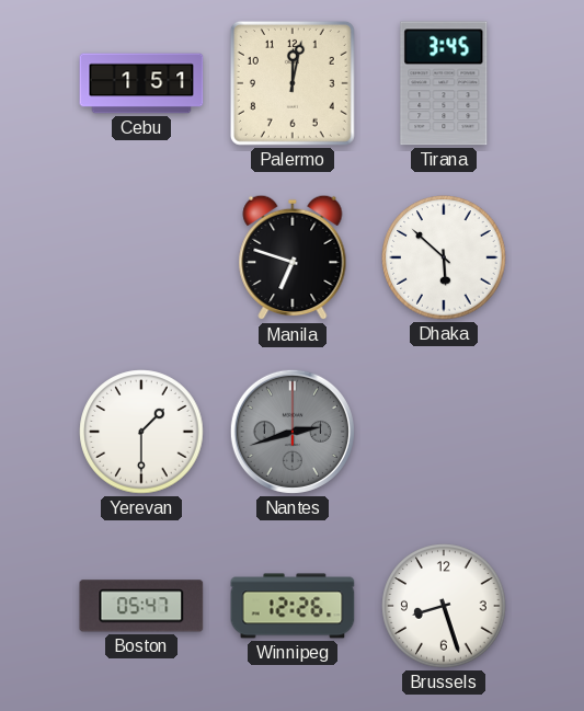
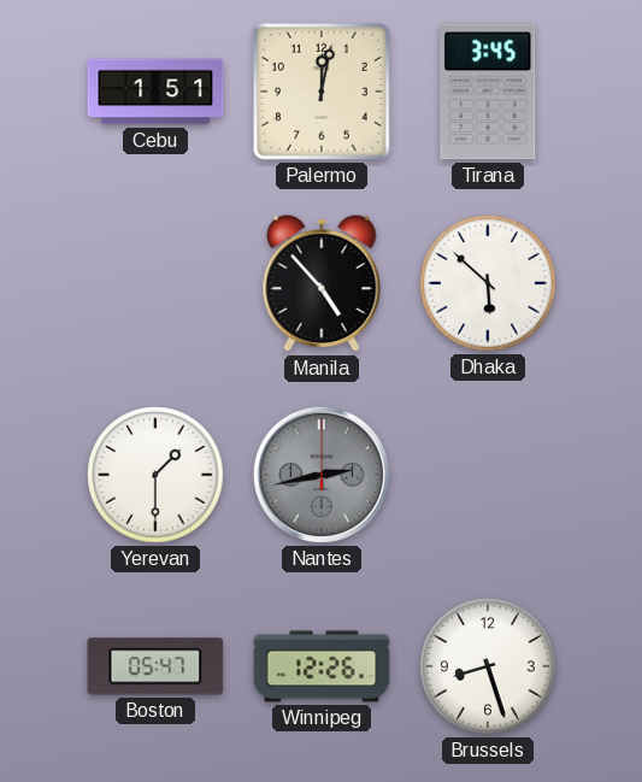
Manila: 6:48 -> 4:53
Nantes: 2:42 -> 2:43
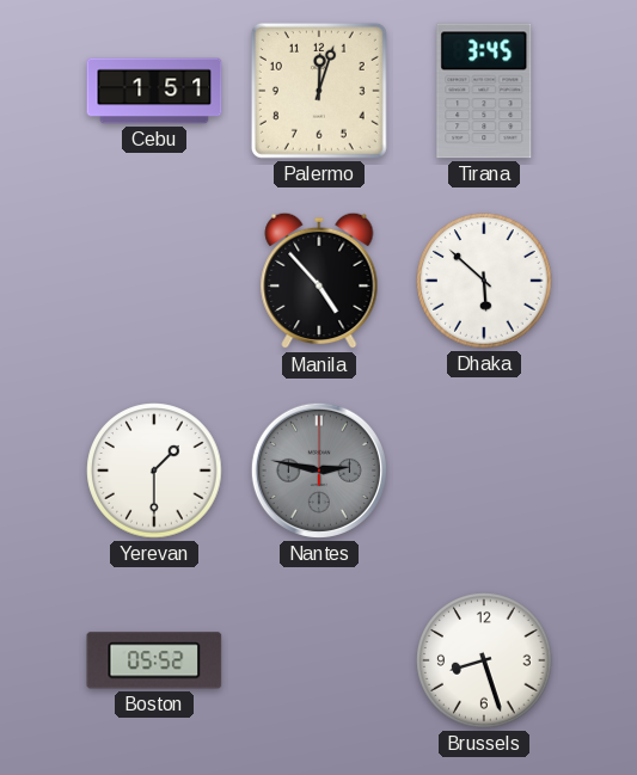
Palermo: 12:02 -> 12:03
Nantes: 2:43 -> 2:47
Boston: 05:47 -> 05:52
Winnipeg: 12:26 -> none
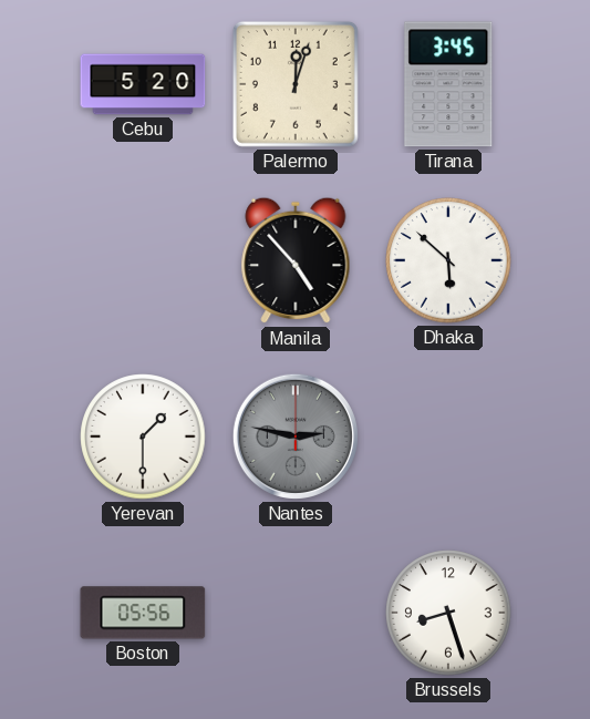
Cebu: 1:51 -> 5:20
Boston: 05:52 -> 05:56
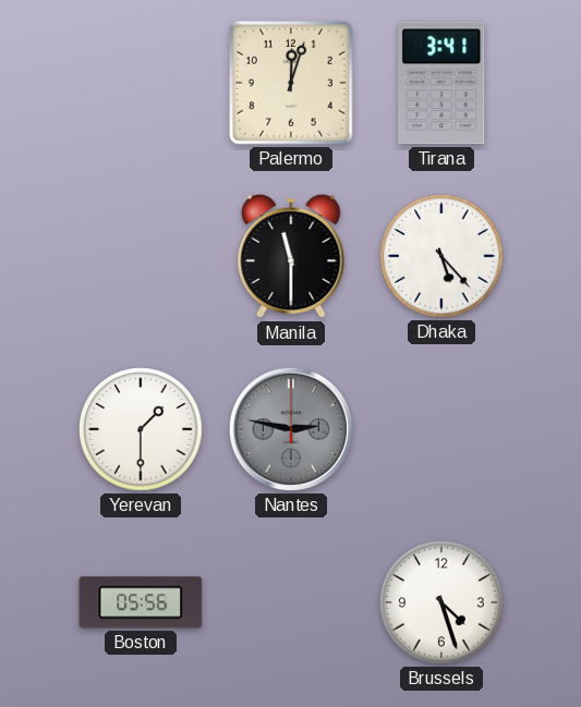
Cebu: 5:20 -> none
Tirana: 3:45 -> 3:41
Manila: 4:53 -> 11:30
Dhaka: 5:52 -> 5:23
Brussels: 8:27 -> 4:27
